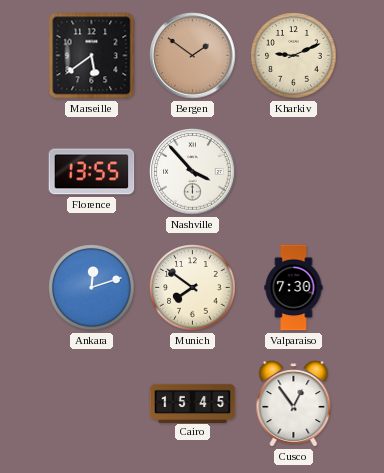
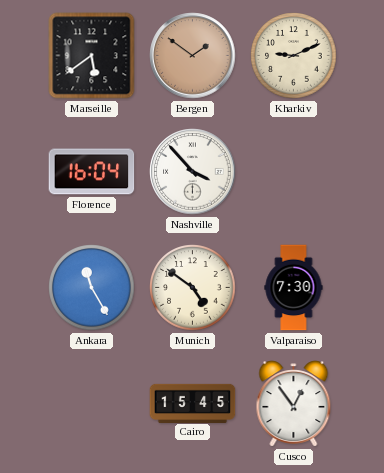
Florence: 13:55 -> 16:04
Ankara: 12:12 -> 11:25
Munich: 7:51 -> 4:51
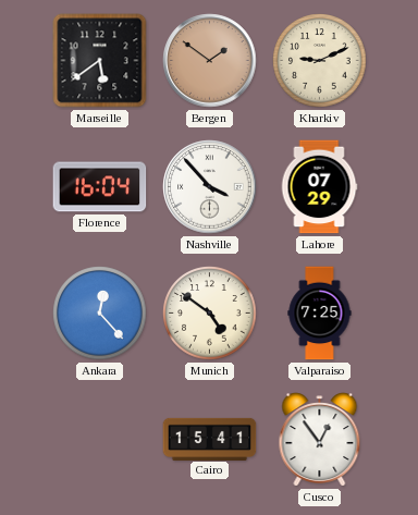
Lahore: none -> 07:29
Ankara: 11:25 -> 12:23
Valparaiso: 7:30 -> 7:25
Cairo: 15:45 -> 15:41
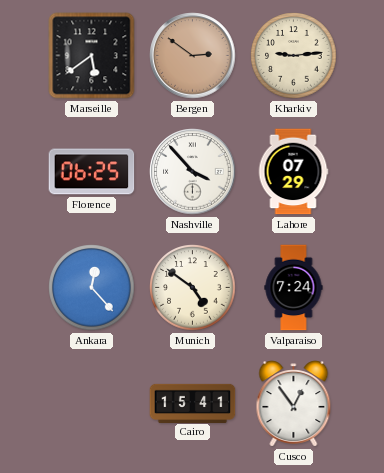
Bergen: 1:51 -> 2:51
Kharkiv: 9:11 -> 9:14
Florence: 16:04 -> 06:25
Valparaiso: 7:25 -> 7:24
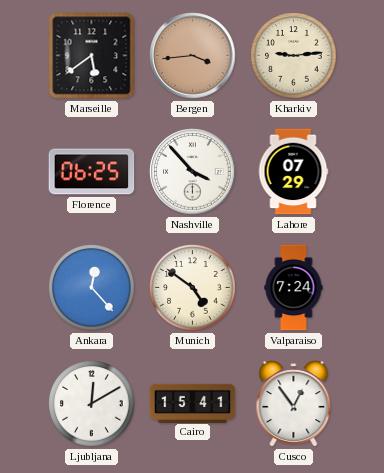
Bergen: 2:51 -> 3:44
Ljubljana: none -> 12:10
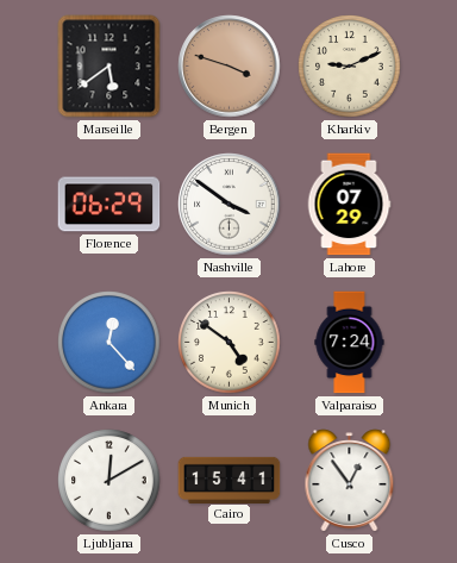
Bergen: 3:44 -> 3:48
Kharkiv: 9:14 -> 9:11
Florence: 06:25 -> 06:29
Nashville: 3:53 -> 3:51
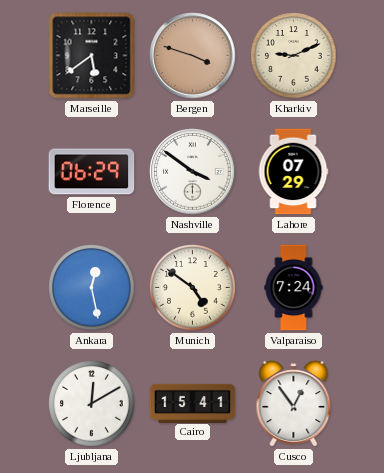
Ankara: 12:23 -> 12:28
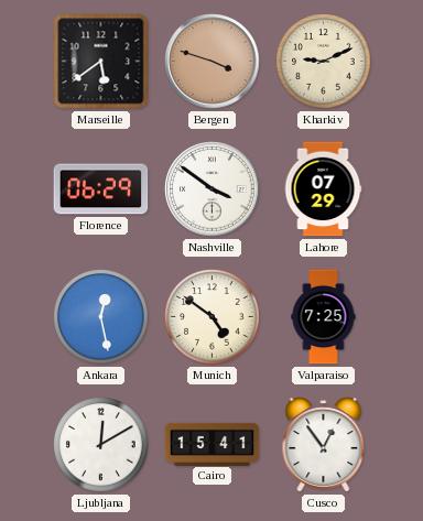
Valparaiso: 7:24 -> 7:25
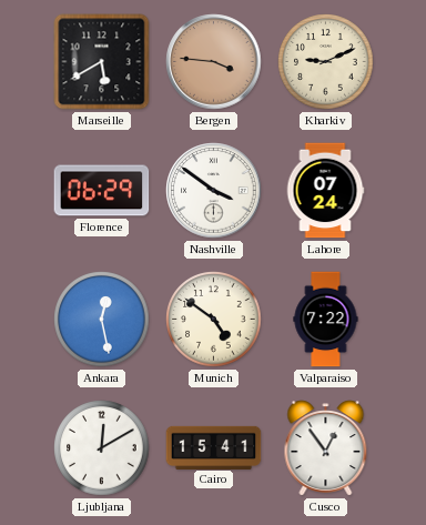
Marseille: 5:39 -> 5:40
Bergen: 3:48 -> 3:46
Lahore: 07:29 -> 07:24
Valparaiso: 7:25 -> 7:22
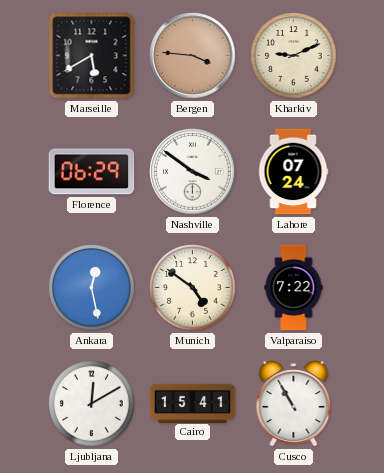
Cusco: 12:54 -> 10:55
